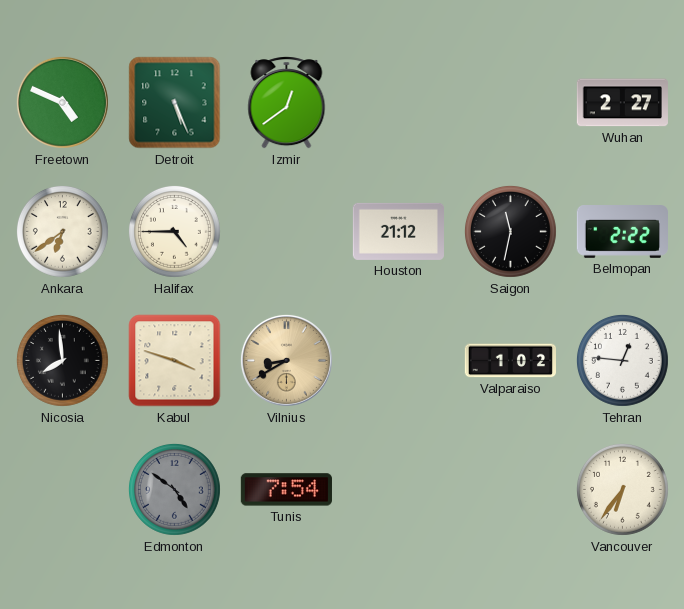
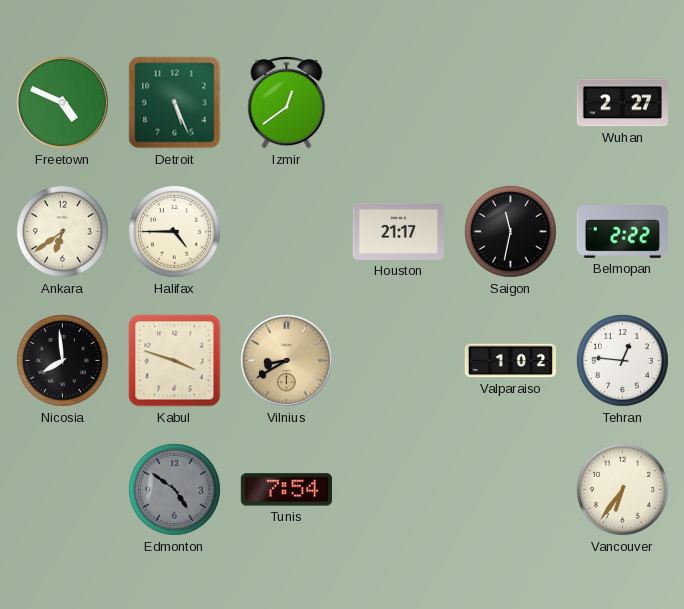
Houston: 21:12 -> 21:17
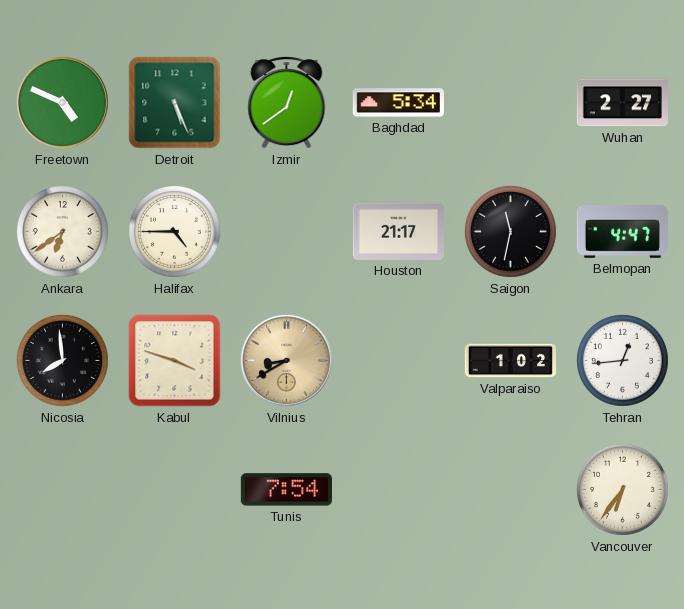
Baghdad: none -> 5:34
Belmopan: 2:22 -> 4:47
Tehran: 12:46 -> 12:44
Edmonton: 4:51 -> none
